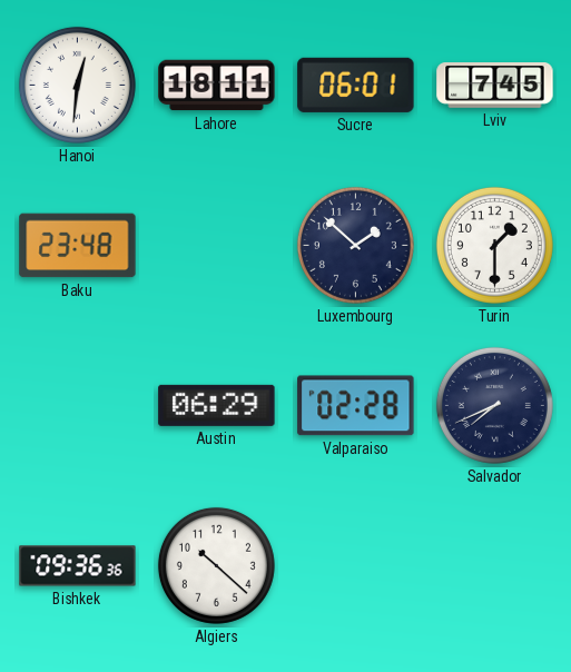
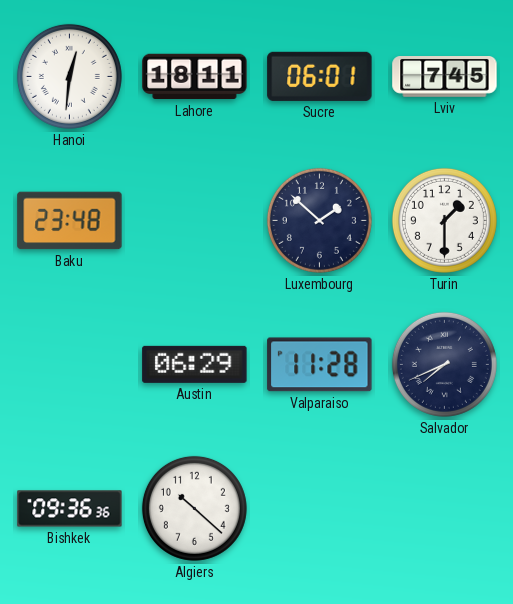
Valparaiso: 02:28 -> 11:28
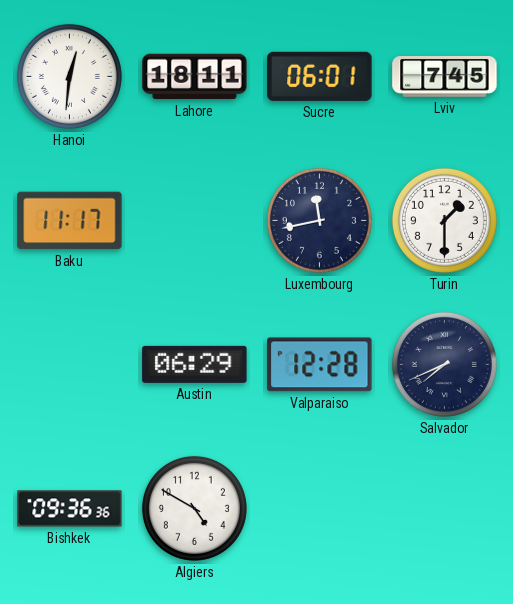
Baku: 23:48 -> 11:17
Luxembourg: 1:52 -> 11:43
Valparaiso: 11:28 -> 12:28
Algiers: 10:22 -> 4:50
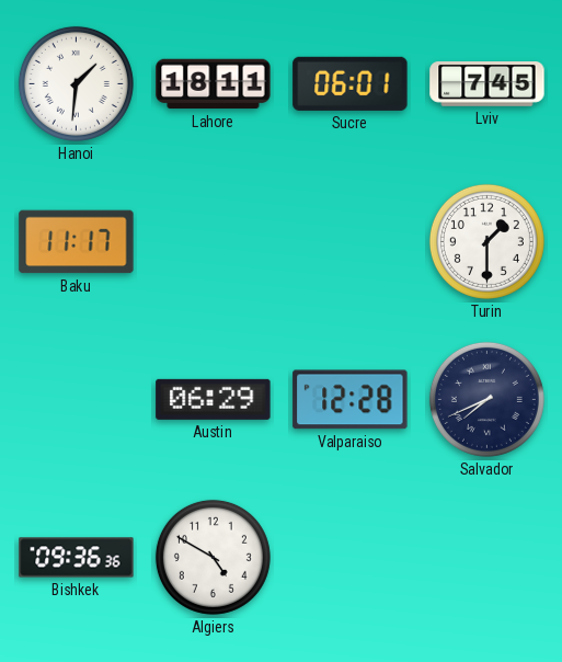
Hanoi: 12:31 -> 1:31
Luxembourg: 11:43 -> none
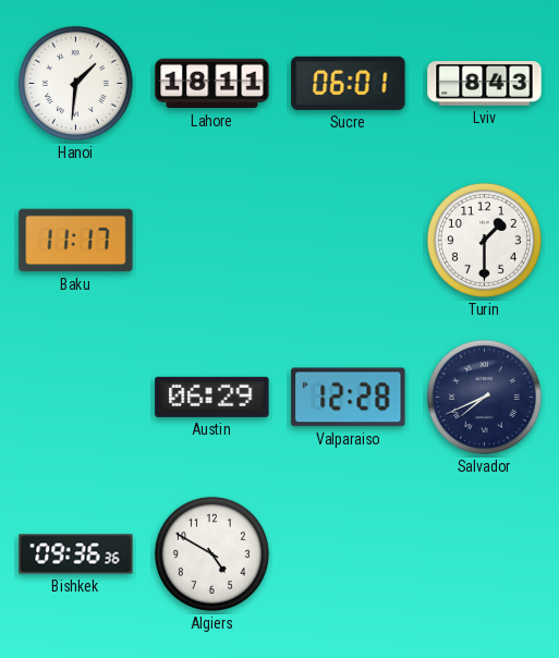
Lviv: 7:45 -> 8:43
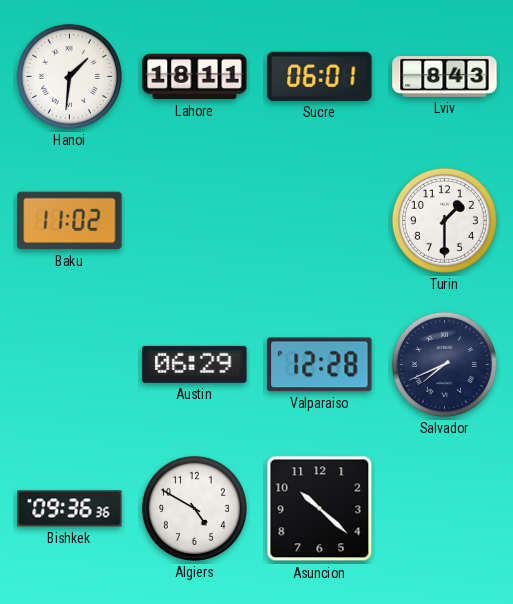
Baku: 11:17 -> 11:02
Asuncion: none -> 10:22
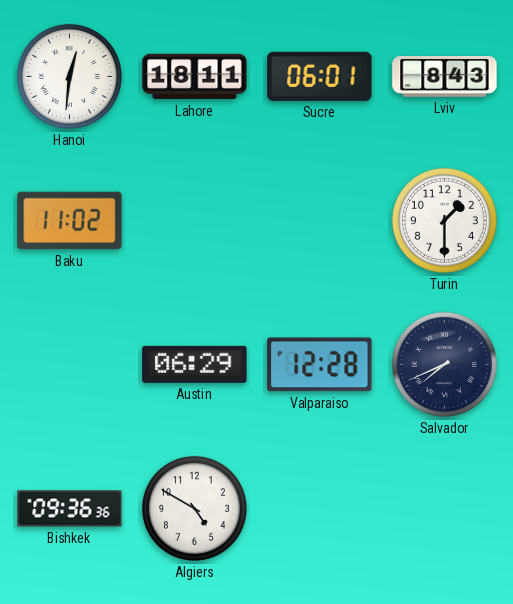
Hanoi: 1:31 -> 12:31
Asuncion: 10:22 -> none
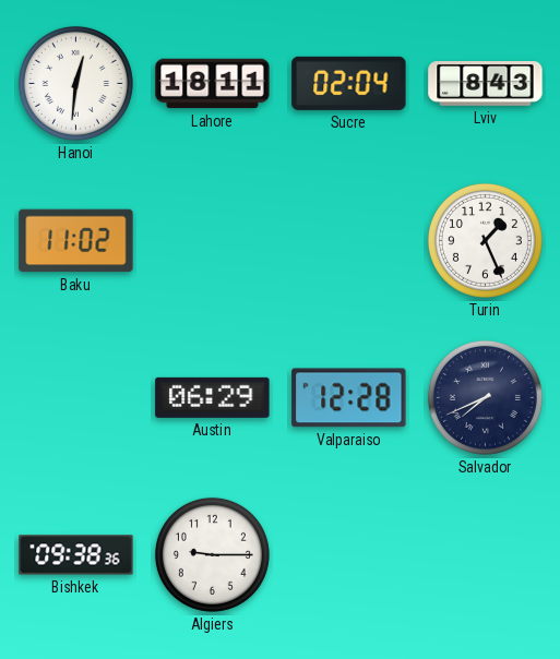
Sucre: 06:01 -> 02:04
Turin: 1:30 -> 1:26
Bishkek: 09:36 -> 09:38
Algiers: 4:50 -> 9:15
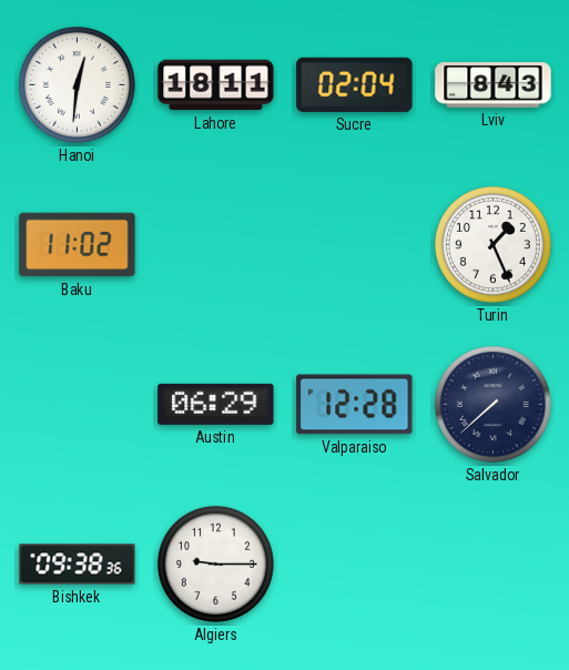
Salvador: 7:41 -> 7:38
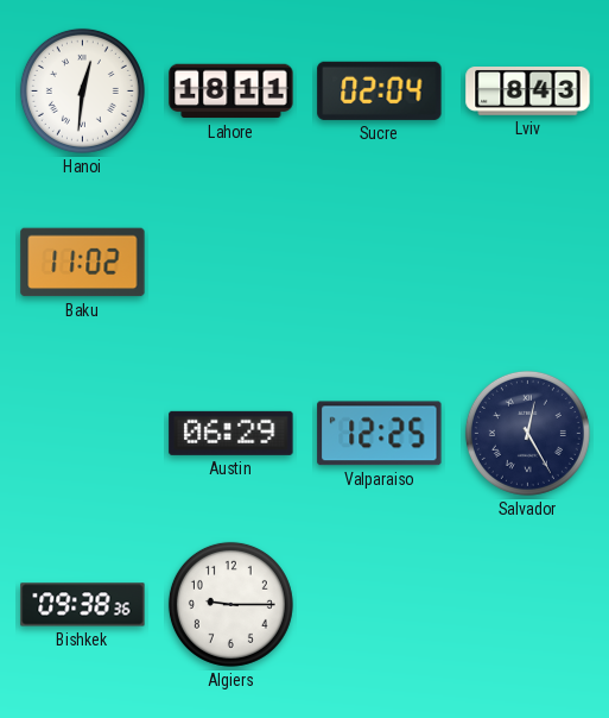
Turin: 1:26 -> none
Valparaiso: 12:28 -> 12:25
Salvador: 7:38 -> 12:25
